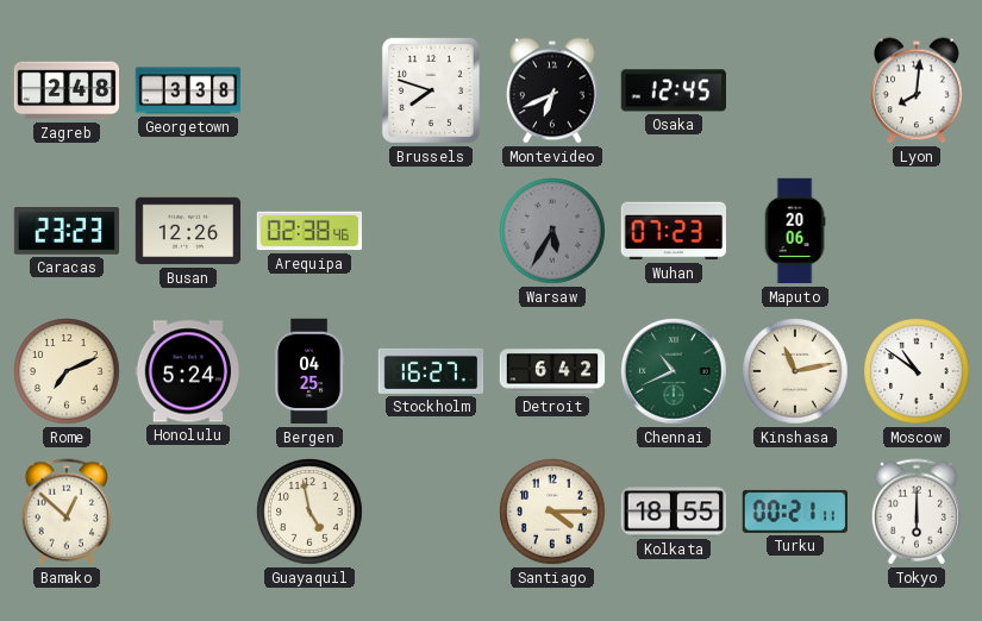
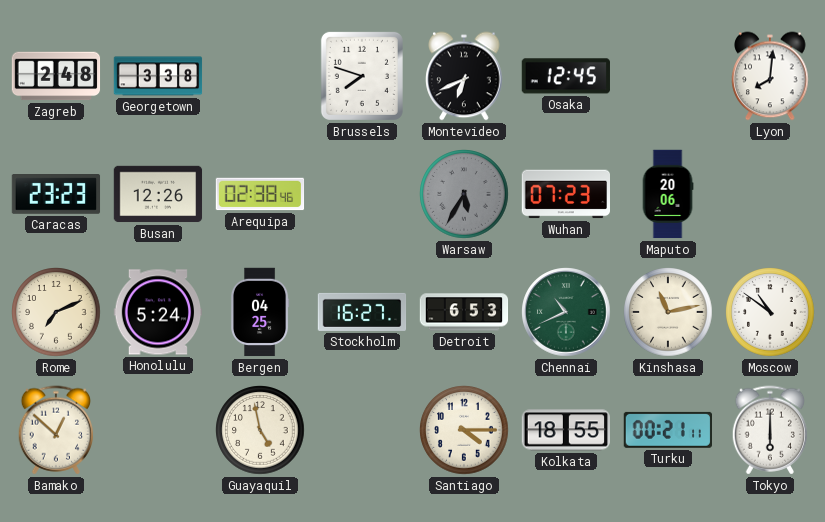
Detroit: 6:42 -> 6:53
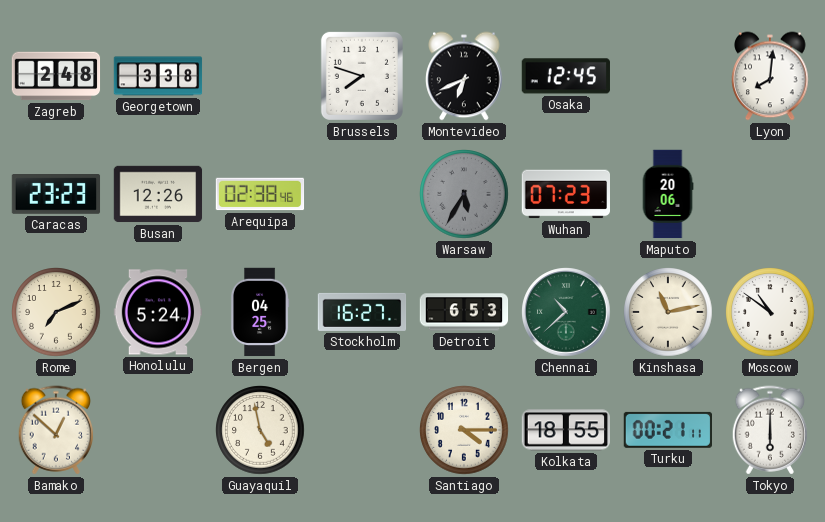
Chennai: 10:41 -> 10:38
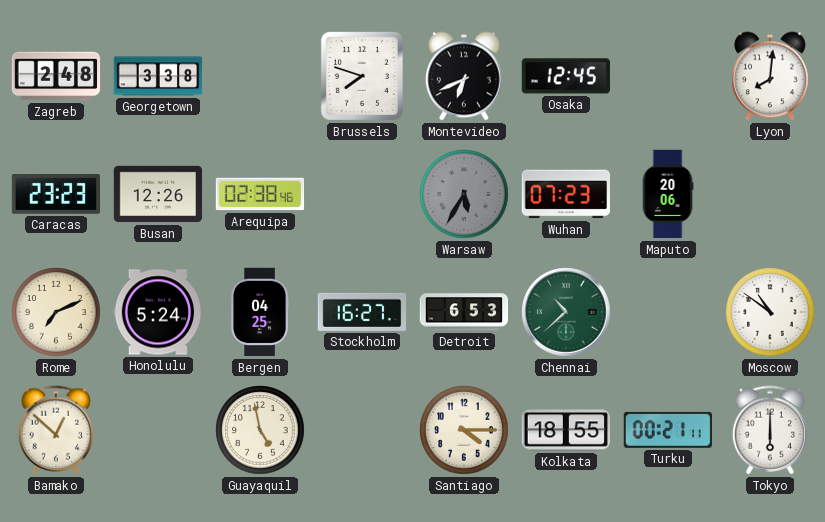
Kinshasa: 11:13 -> none
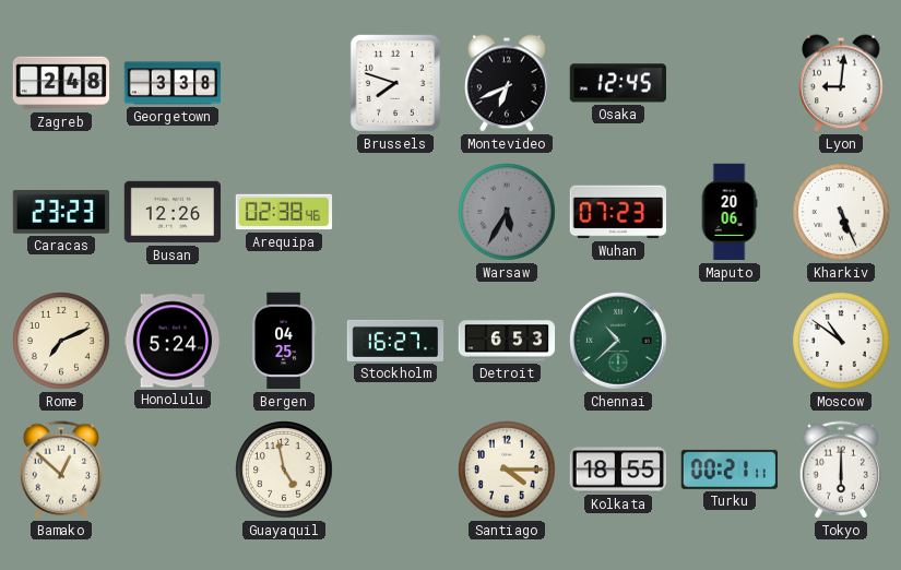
Lyon: 8:01 -> 9:01
Kharkiv: none -> 5:26
